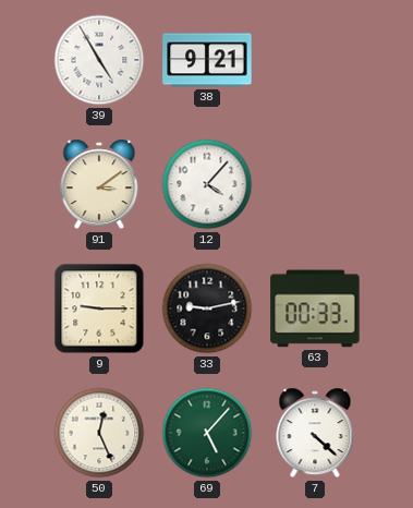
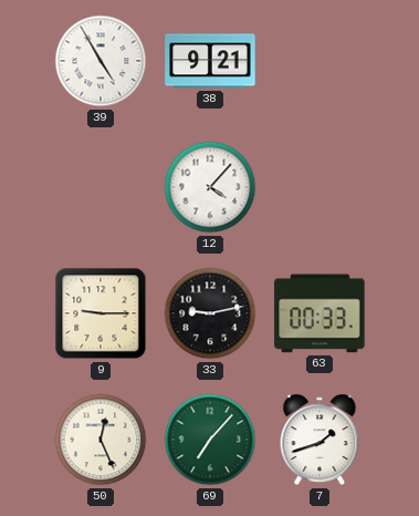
91: 3:09 -> none
69: 5:07 -> 7:07
7: 4:22 -> 1:42
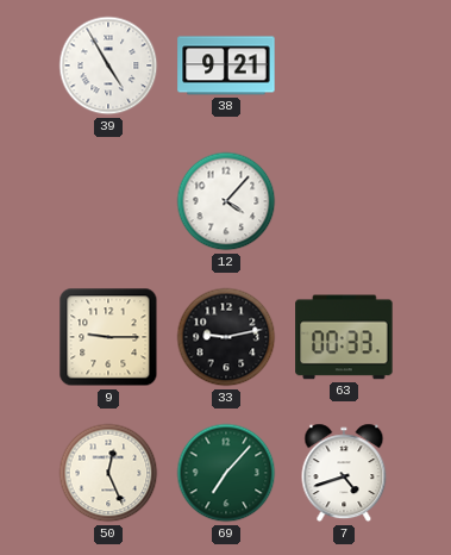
7: 1:42 -> 4:42
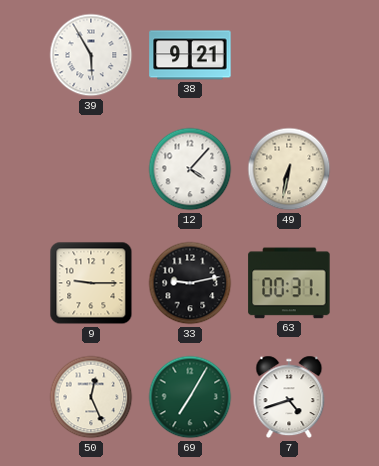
39: 4:55 -> 5:55
49: none -> 6:32
63: 00:33 -> 00:31
69: 7:07 -> 7:05
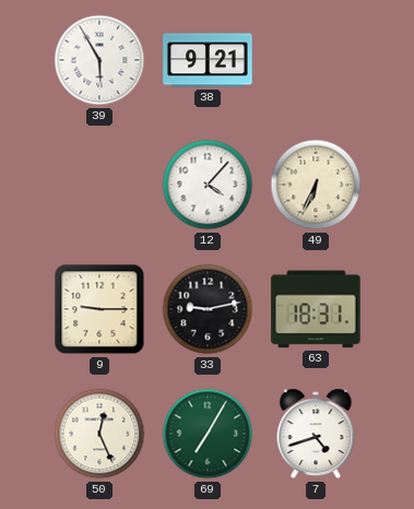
49: 6:32 -> 6:34
63: 00:31 -> 18:31
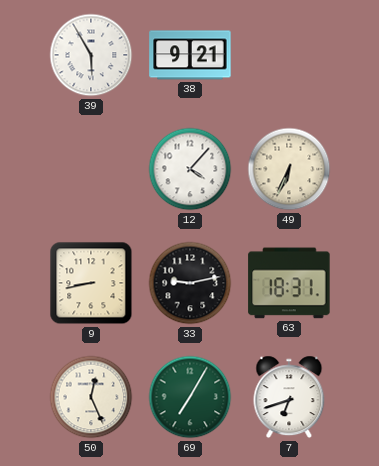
9: 9:15 -> 8:43
7: 4:42 -> 6:42
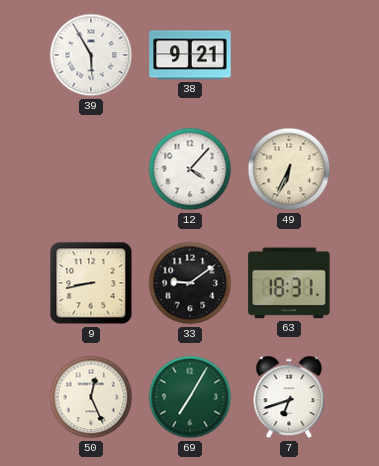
33: 9:13 -> 9:09
